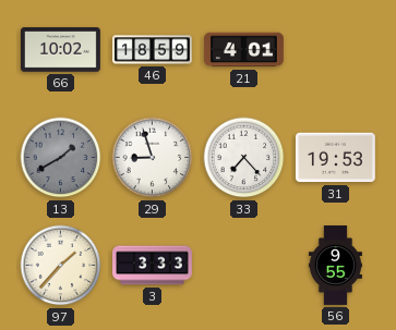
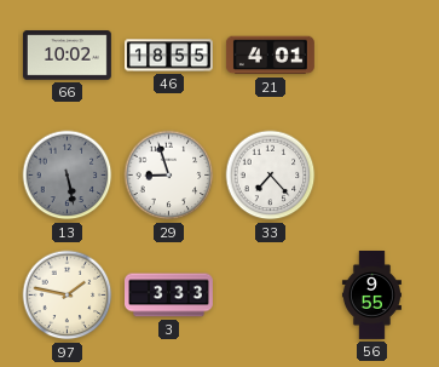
46: 18:59 -> 18:55
13: 1:40 -> 5:28
31: 19:53 -> none
97: 1:37 -> 1:47
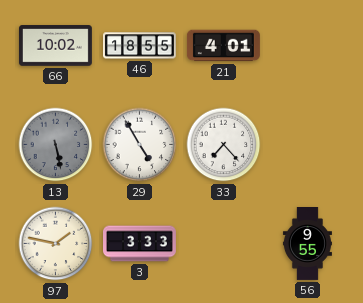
29: 8:57 -> 4:55
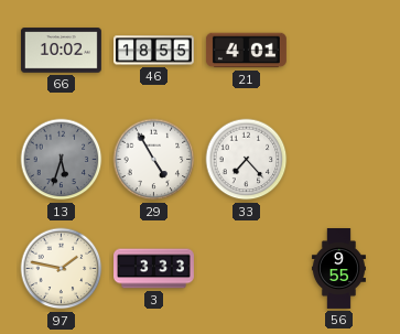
13: 5:28 -> 5:33
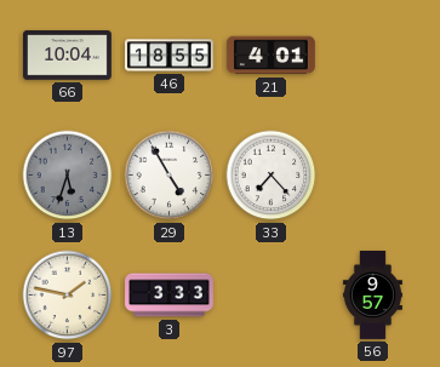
66: 10:02 -> 10:04
56: 9:55 -> 9:57
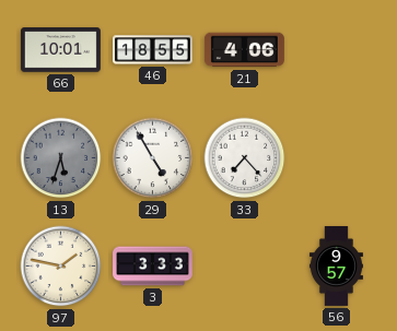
66: 10:04 -> 10:01
21: 4:01 -> 4:06
